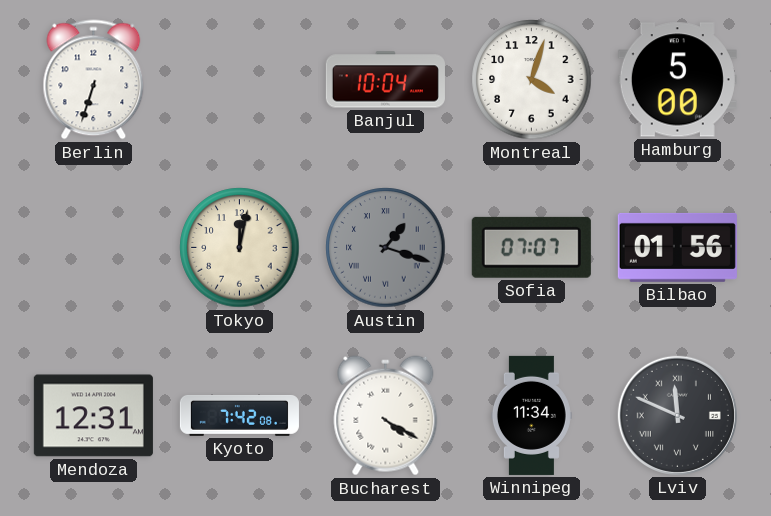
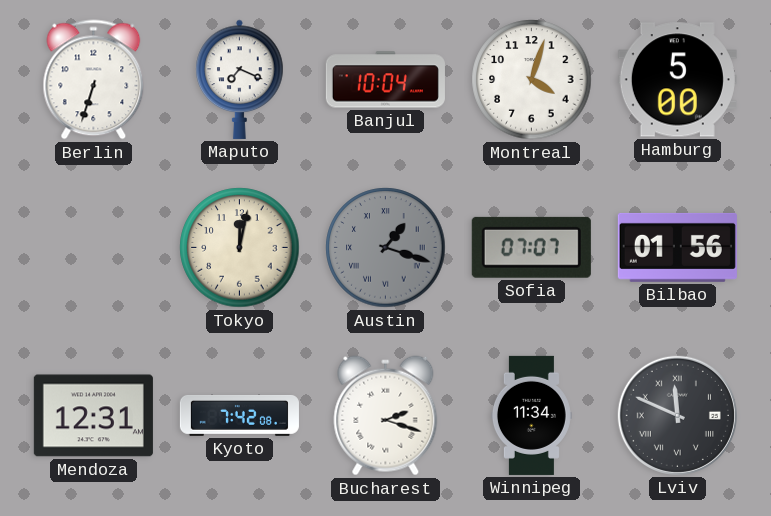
Maputo: none -> 7:19
Bucharest: 4:20 -> 2:18
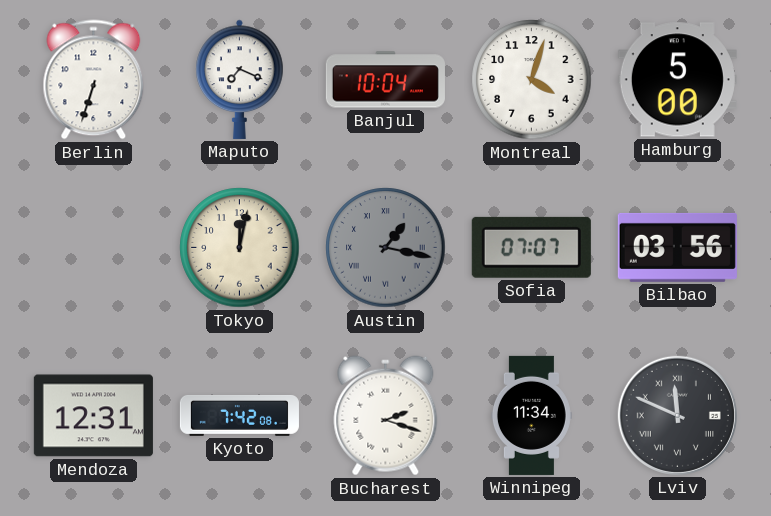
Austin: 1:18 -> 1:17
Bilbao: 01:56 -> 03:56
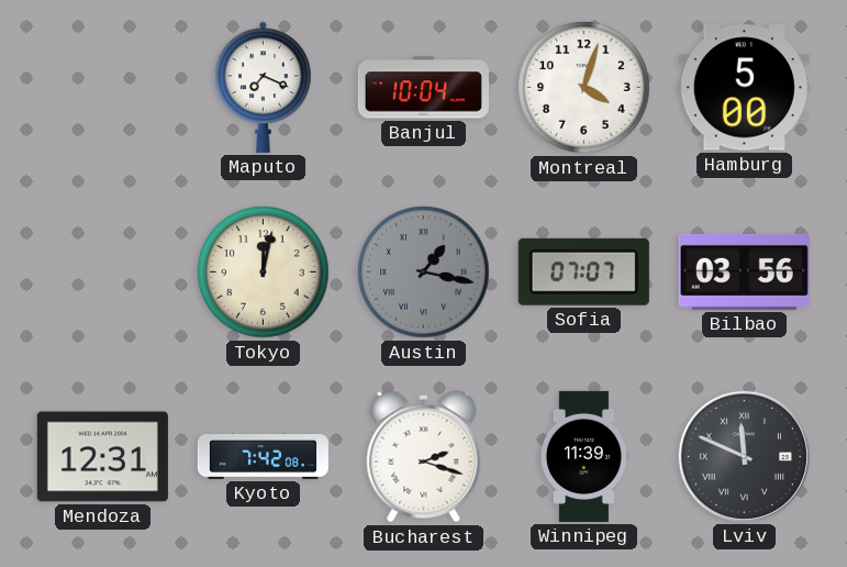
Berlin: 6:33 -> none
Winnipeg: 11:34 -> 11:39
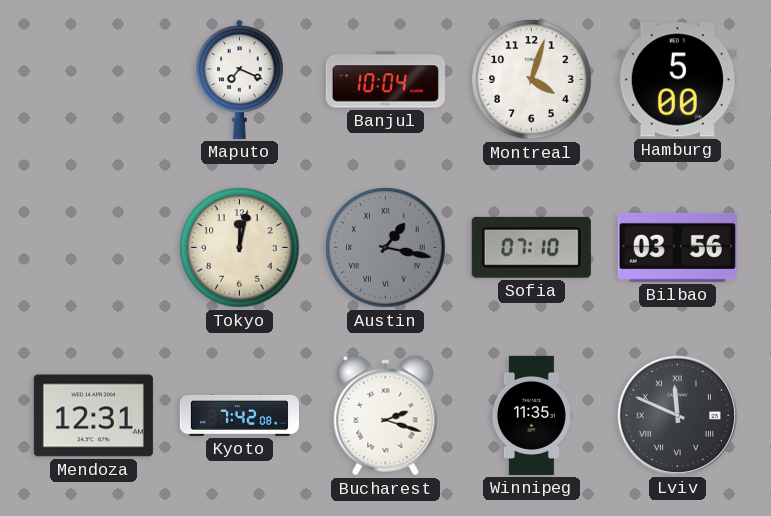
Sofia: 07:07 -> 07:10
Winnipeg: 11:39 -> 11:35
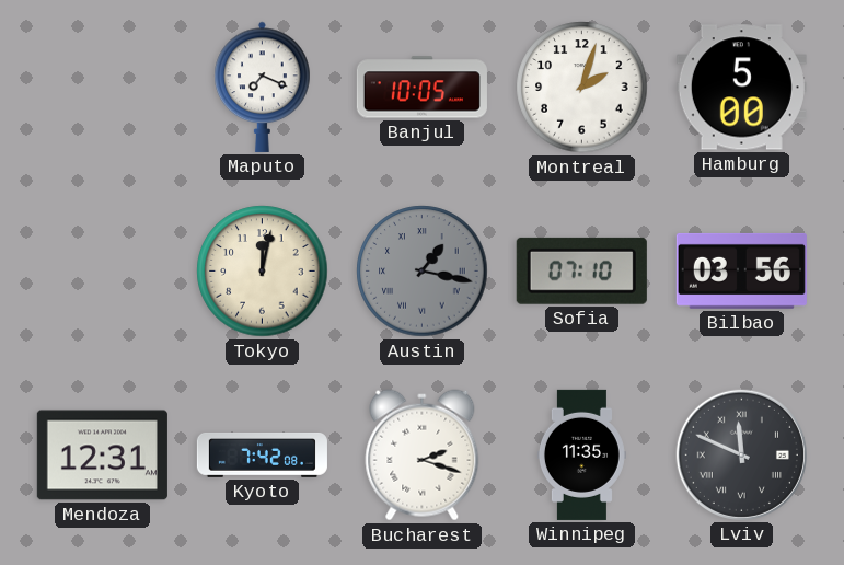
Banjul: 10:04 -> 10:05
Montreal: 4:03 -> 2:03
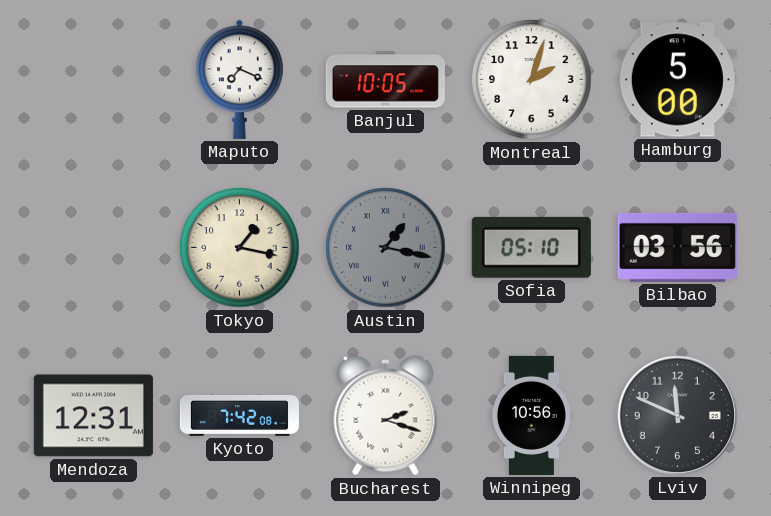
Tokyo: 12:02 -> 1:17
Sofia: 07:10 -> 05:10
Winnipeg: 11:35 -> 10:56
Lviv numerals: Roman -> Arabic
